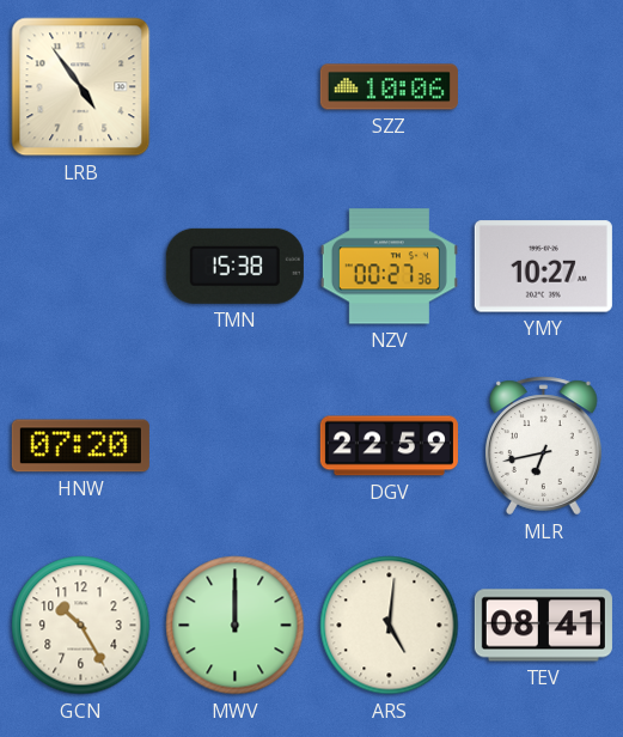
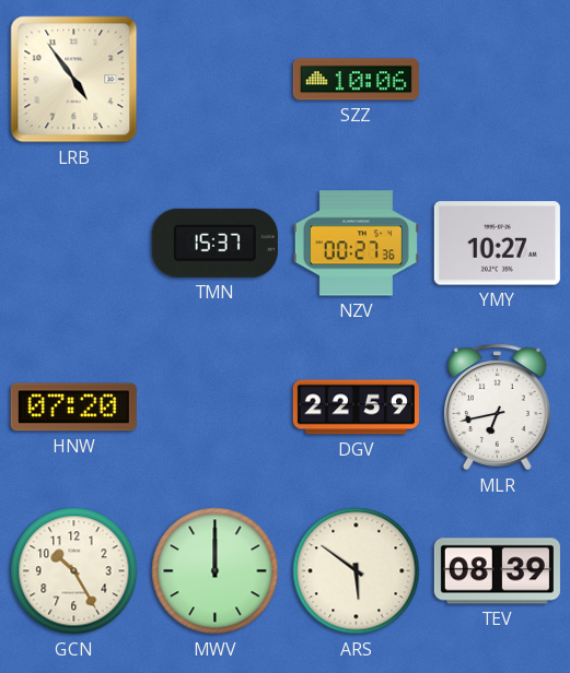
TMN: 15:38 -> 15:37
ARS: 5:01 -> 5:51
TEV: 08:41 -> 08:39
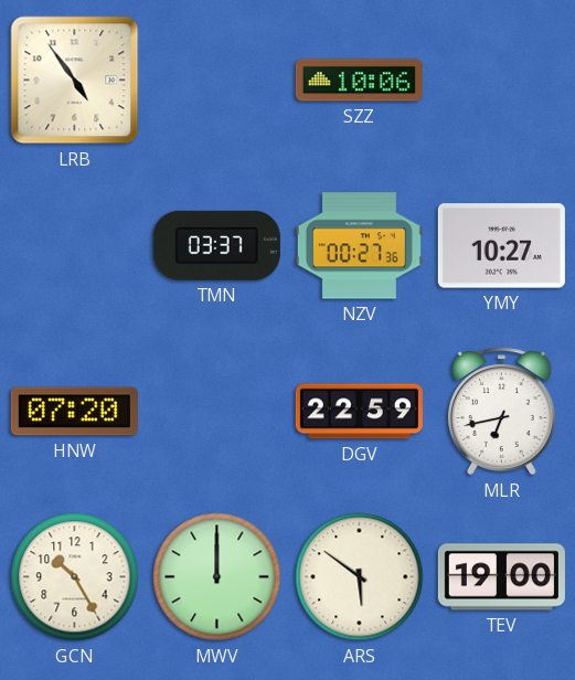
TMN: 15:37 -> 03:37
TEV: 08:39 -> 19:00
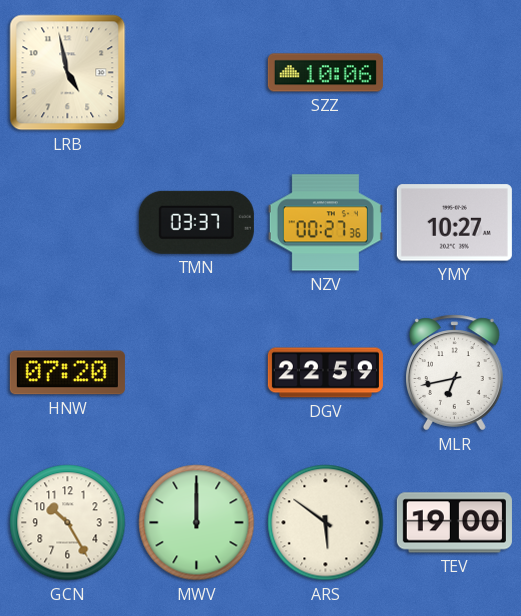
LRB: 4:54 -> 4:58
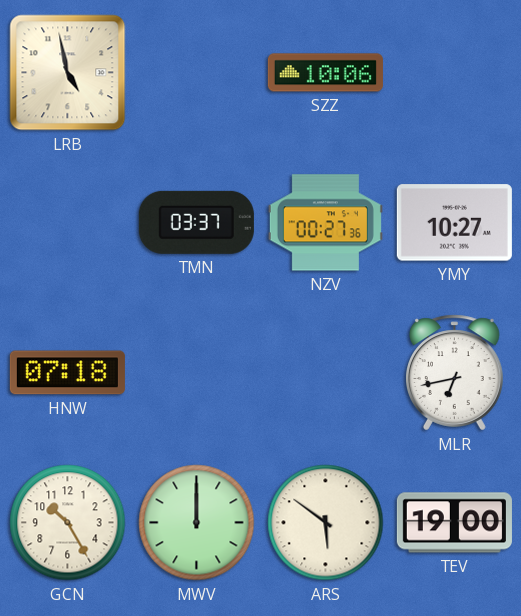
HNW: 07:20 -> 07:18
DGV: 22:59 -> none
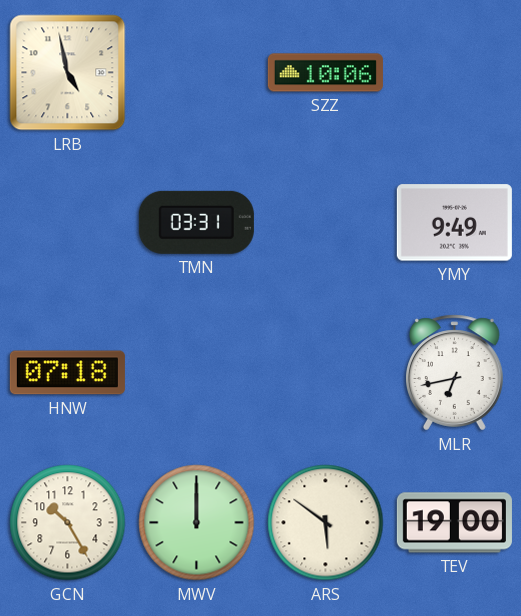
TMN: 03:37 -> 03:31
NZV: 00:27 -> none
YMY: 10:27 -> 9:49
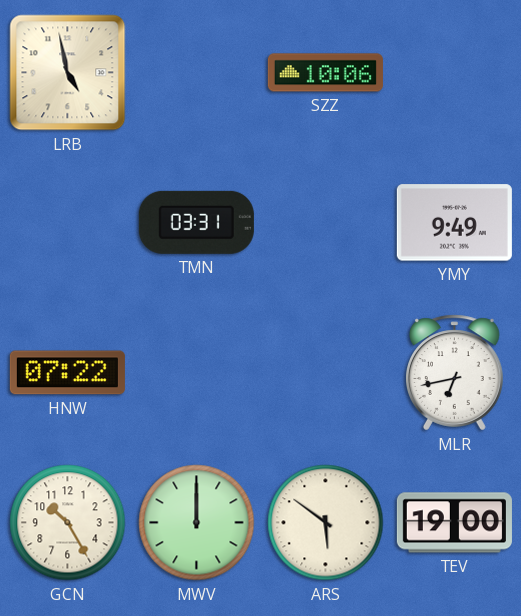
HNW: 07:18 -> 07:22
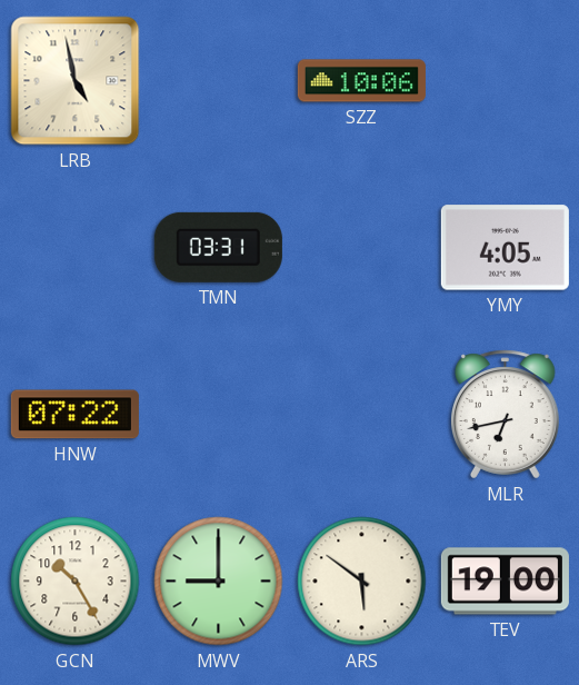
YMY: 9:49 -> 4:05
MWV: 12:00 -> 9:00
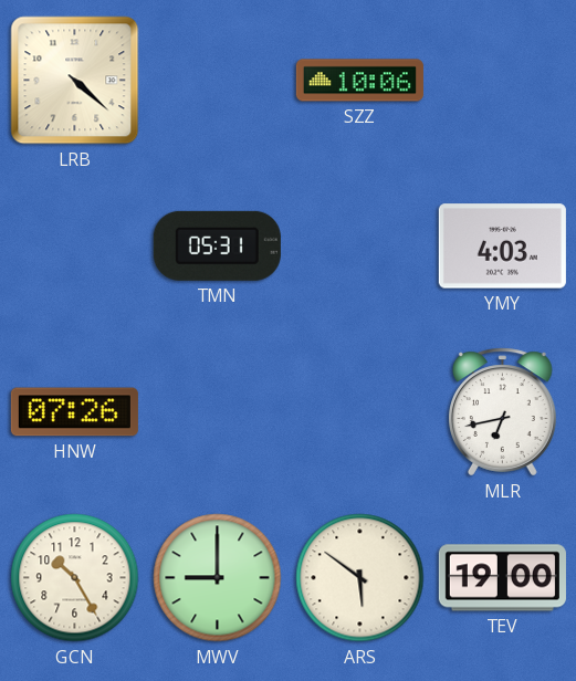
LRB: 4:58 -> 4:22
TMN: 03:31 -> 05:31
YMY: 4:05 -> 4:03
HNW: 07:22 -> 07:26
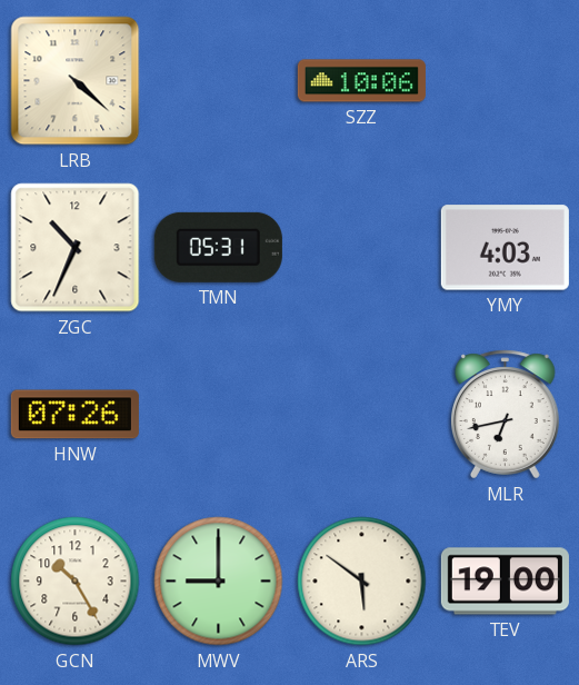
ZGC: none -> 10:34
